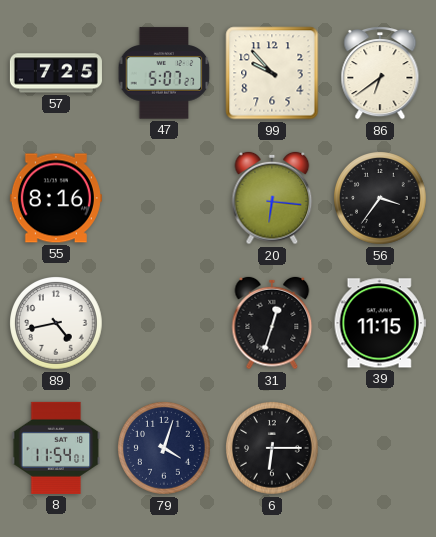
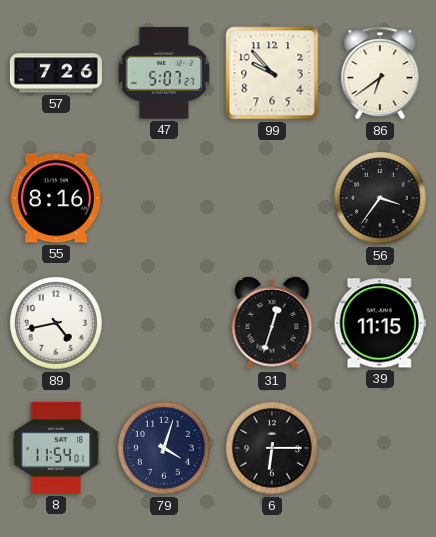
57: 7:25 -> 7:26
20: 6:16 -> none
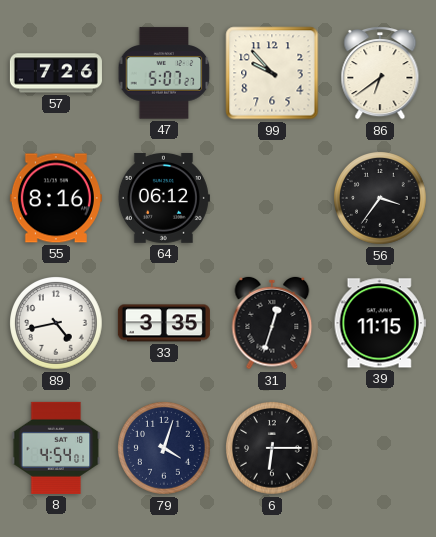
64: none -> 06:12
33: none -> 3:35
8: 11:54 -> 4:54
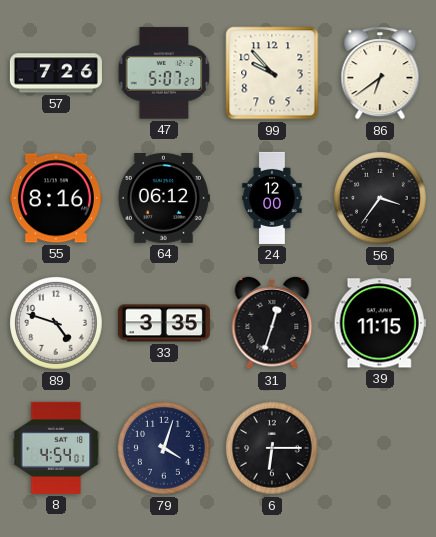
24: none -> 12:00
89: 4:43 -> 4:48
